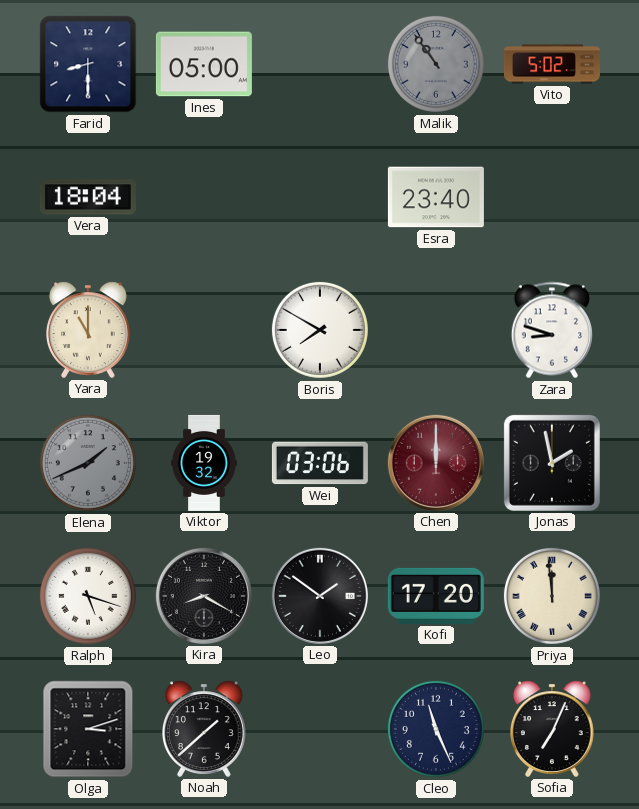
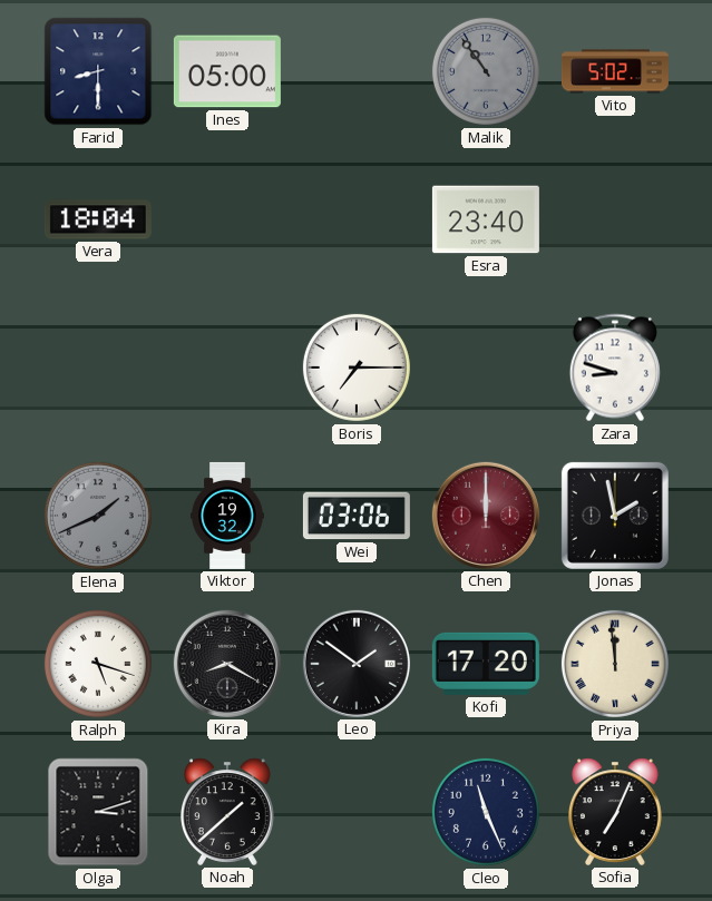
Yara: 11:00 -> none
Boris: 7:50 -> 7:15
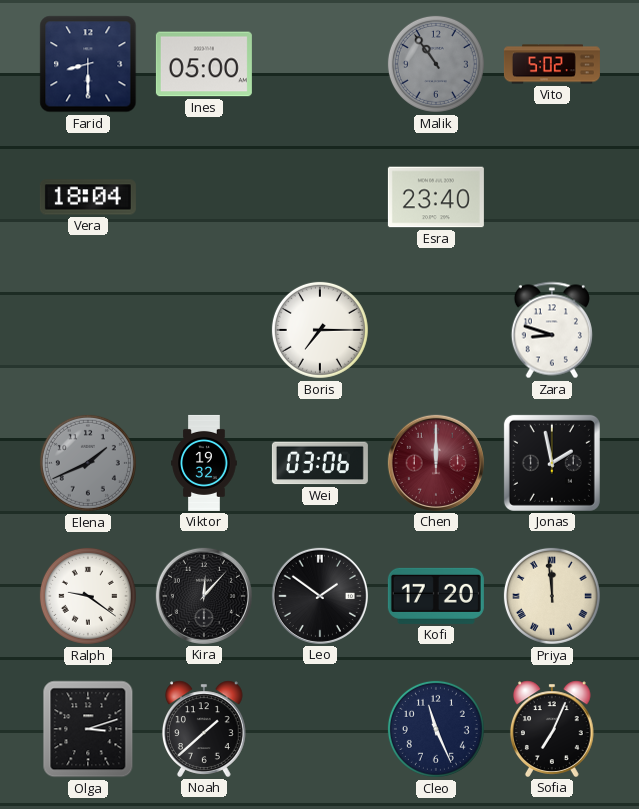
Ralph: 5:18 -> 9:21
Kira: 8:20 -> 12:07
